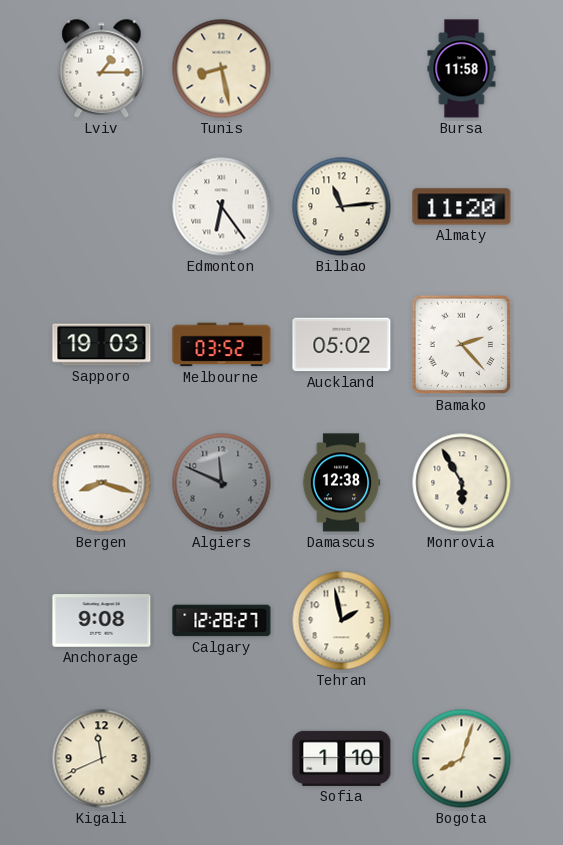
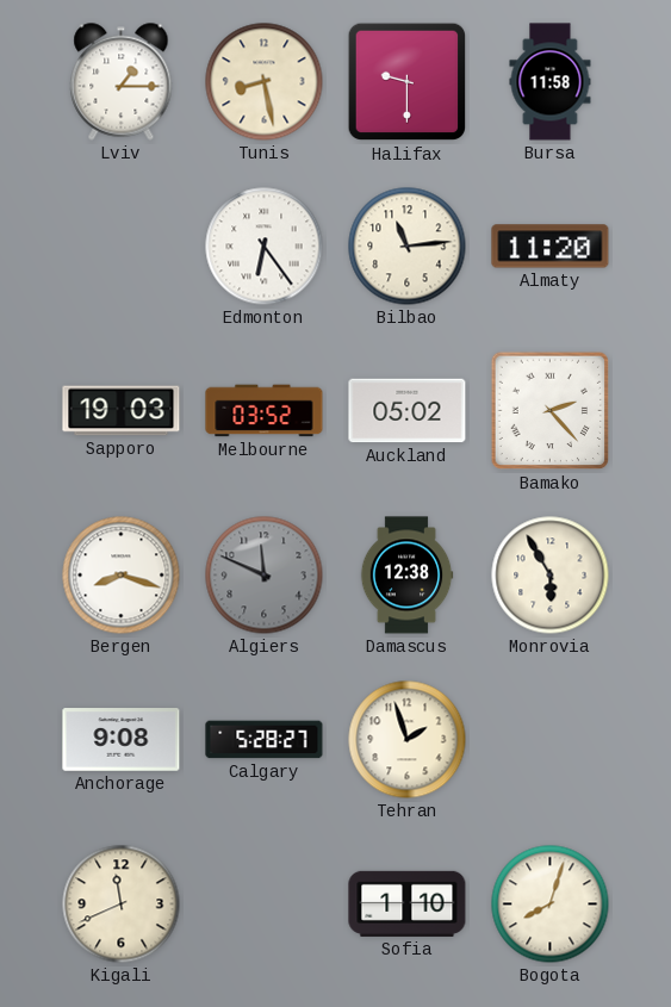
Halifax: none -> 9:30
Calgary: 12:28 -> 5:28
Tehran: 1:58 -> 1:57
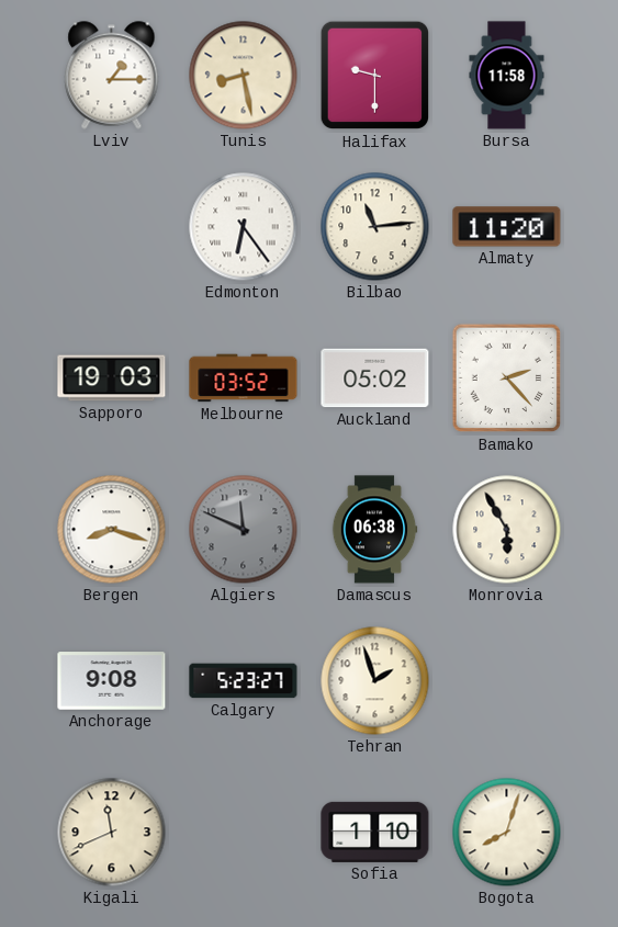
Damascus: 12:38 -> 06:38
Calgary: 5:28 -> 5:23
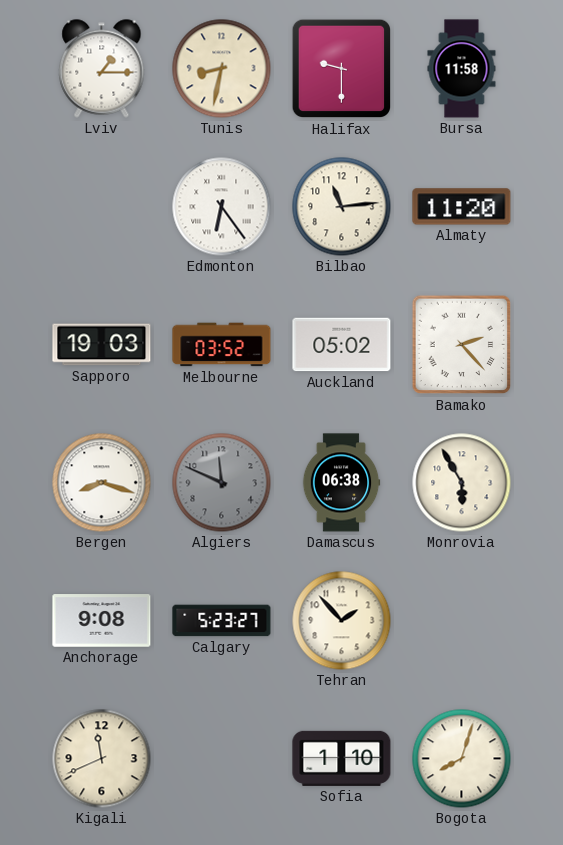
Tunis: 8:28 -> 8:32
Tehran: 1:57 -> 1:53
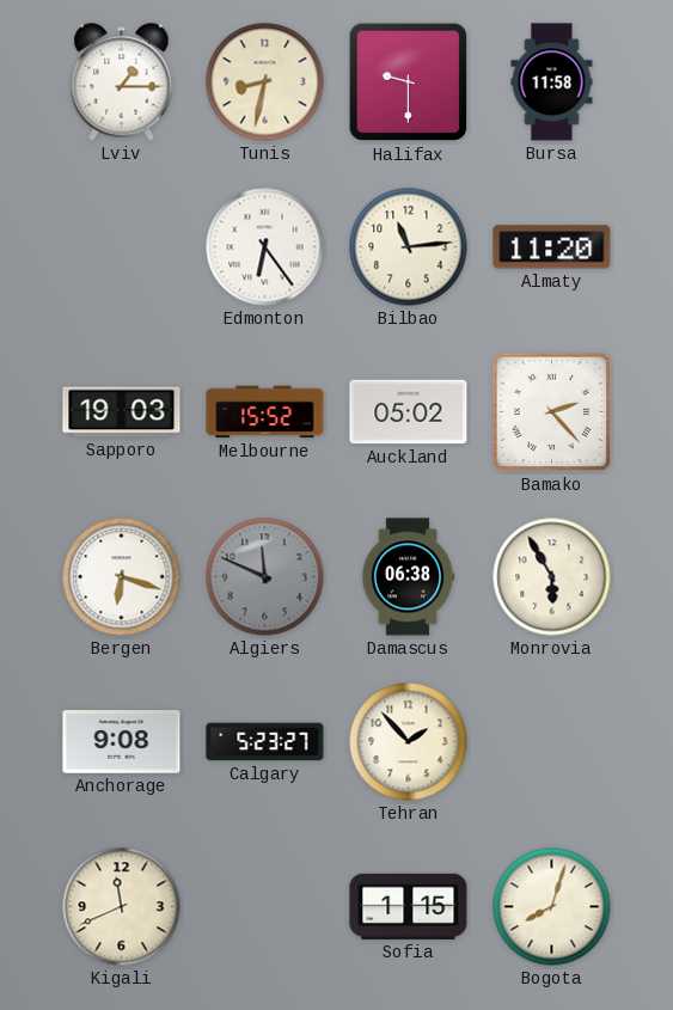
Melbourne: 03:52 -> 15:52
Bergen: 8:18 -> 6:18
Sofia: 1:10 -> 1:15
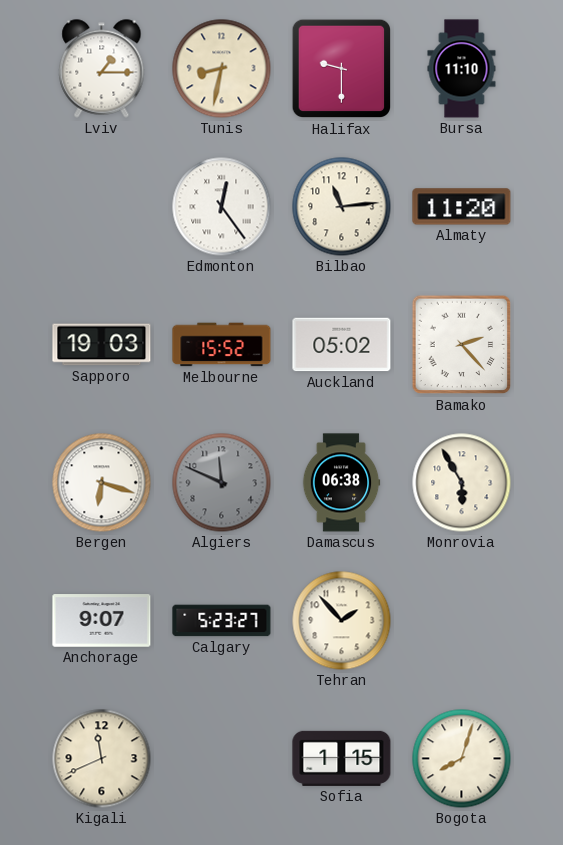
Bursa: 11:58 -> 11:10
Edmonton: 6:24 -> 12:24
Anchorage: 9:08 -> 9:07
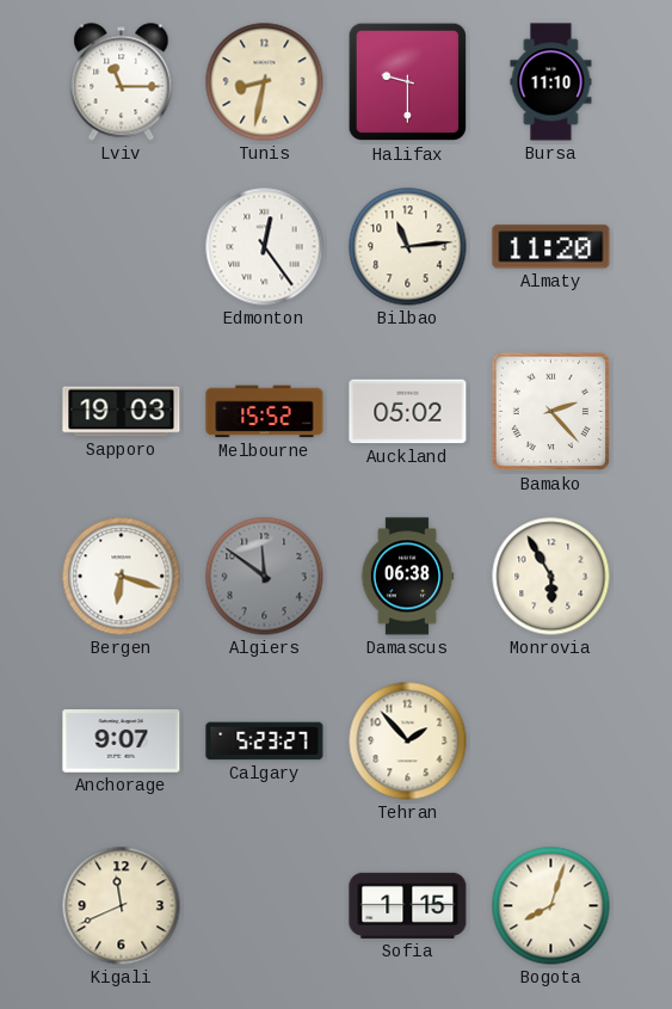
Lviv: 1:15 -> 11:15
Algiers: 11:49 -> 11:51
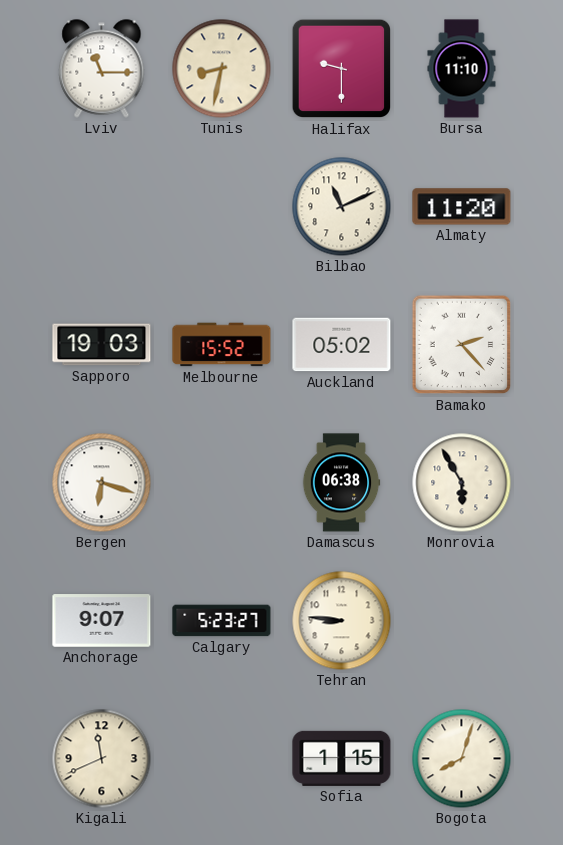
Edmonton: 12:24 -> none
Bilbao: 11:14 -> 11:11
Algiers: 11:51 -> none
Tehran: 1:53 -> 8:46
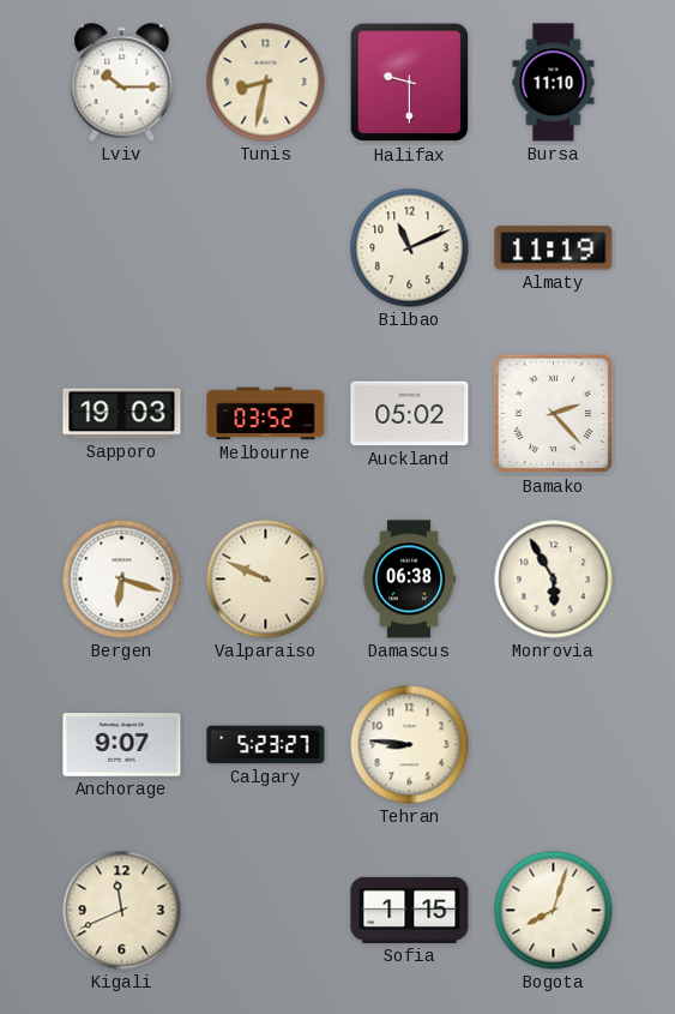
Lviv: 11:15 -> 10:15
Almaty: 11:20 -> 11:19
Melbourne: 15:52 -> 03:52
Valparaiso: none -> 9:49
